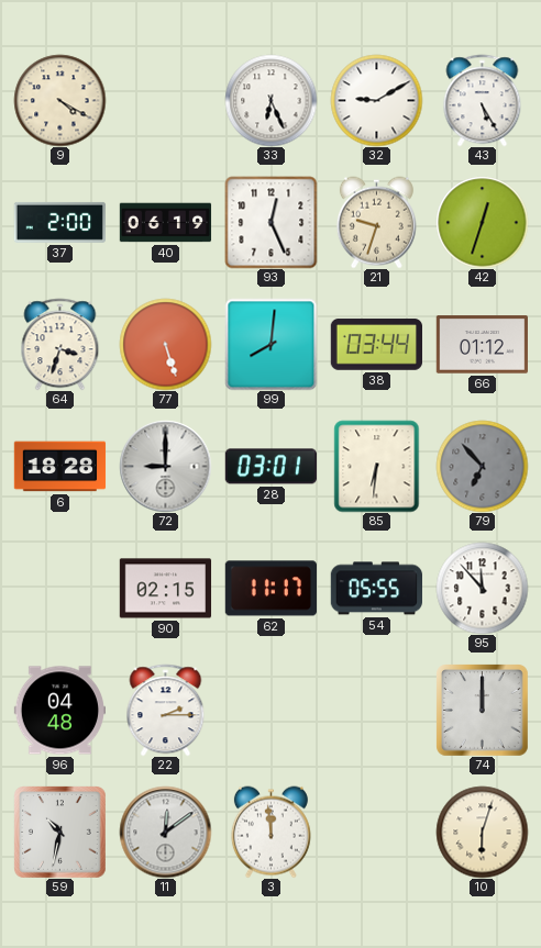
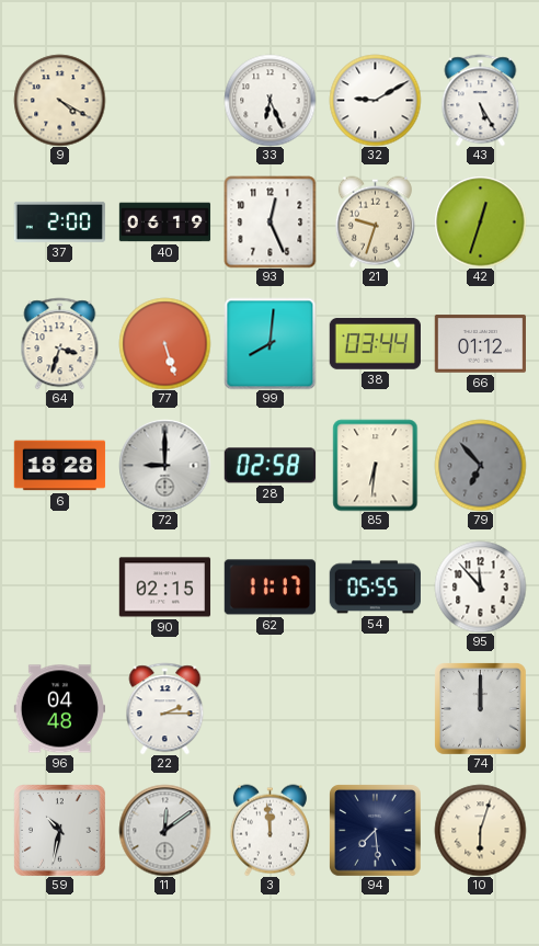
28: 03:01 -> 02:58
94: none -> 7:29
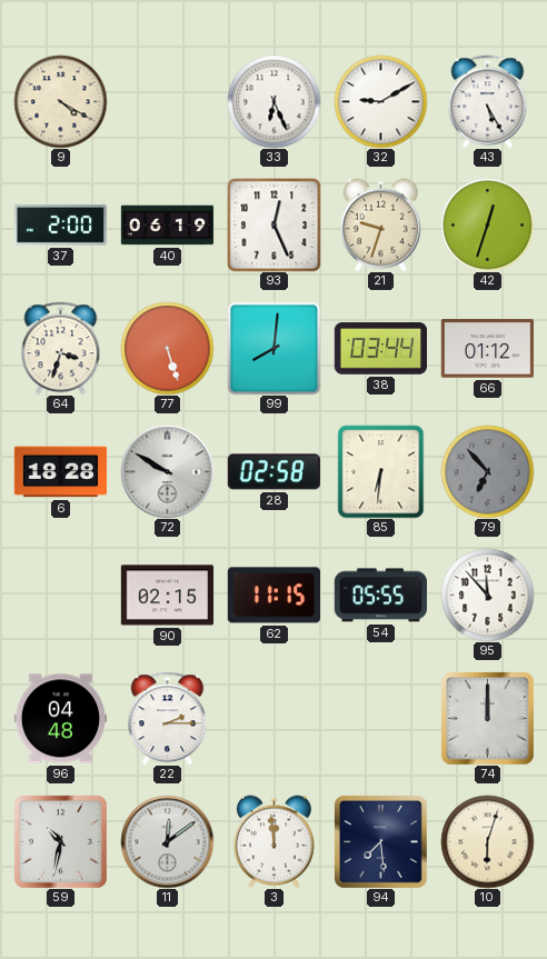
72: 9:00 -> 9:50
62: 11:17 -> 11:15
